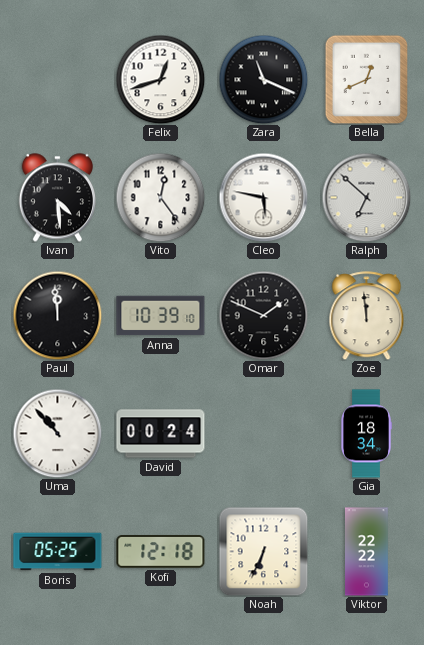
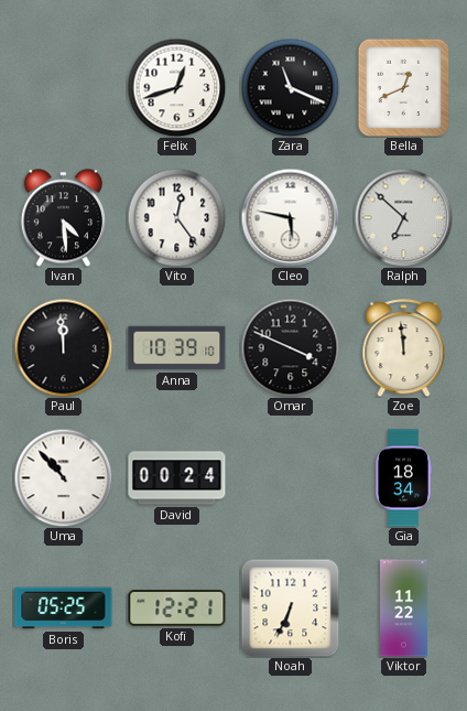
Omar: 1:49 -> 3:49
Kofi: 12:18 -> 12:21
Viktor: 22:22 -> 11:22
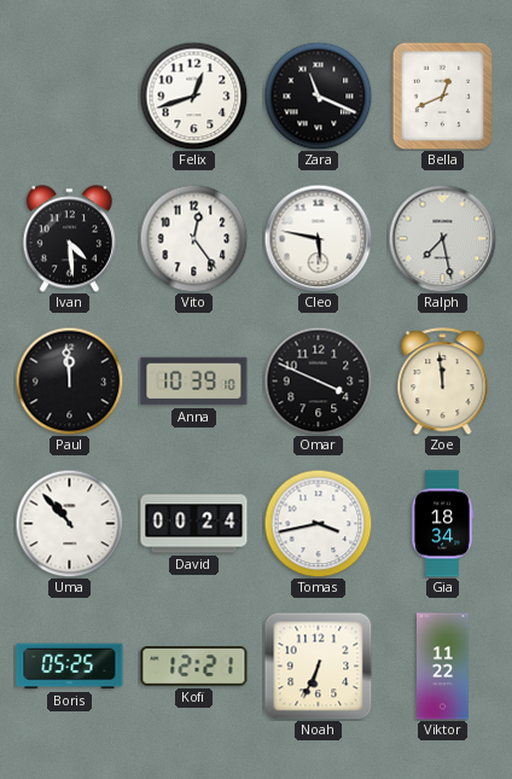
Ralph: 6:52 -> 7:28
Tomas: none -> 3:43
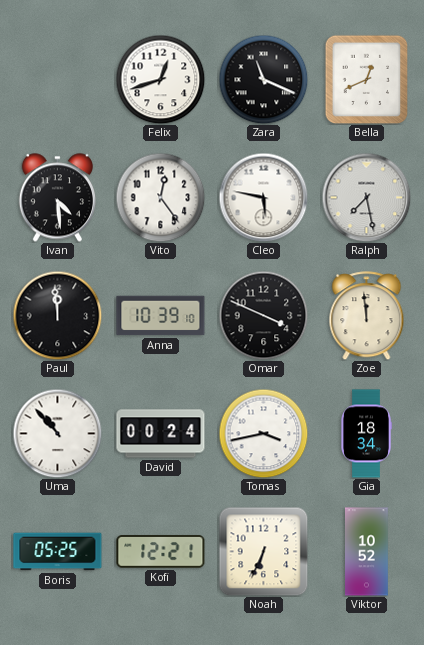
Viktor: 11:22 -> 10:52
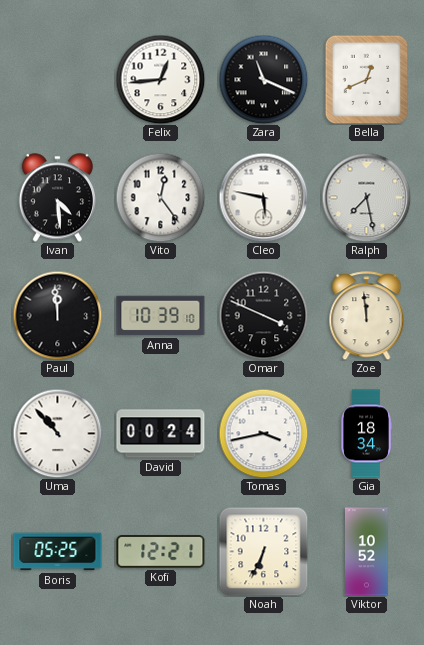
Felix: 12:42 -> 12:44
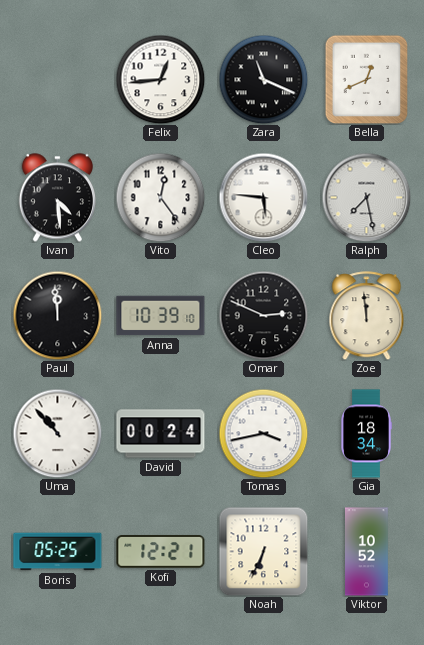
Cleo: 5:47 -> 5:46
Omar: 3:49 -> 2:49
